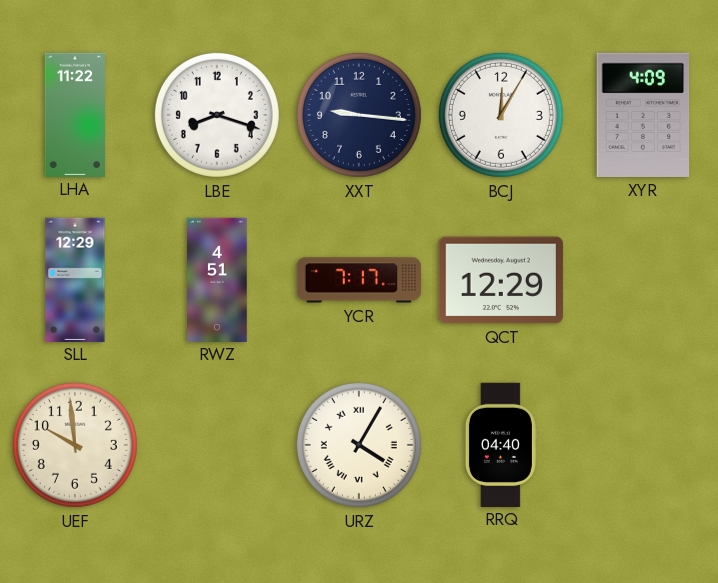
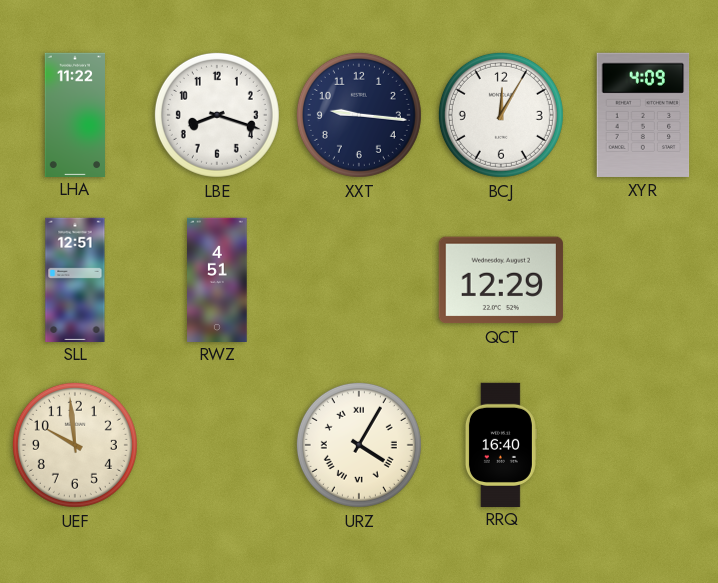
SLL: 12:29 -> 12:51
YCR: 7:17 -> none
RRQ: 04:40 -> 16:40
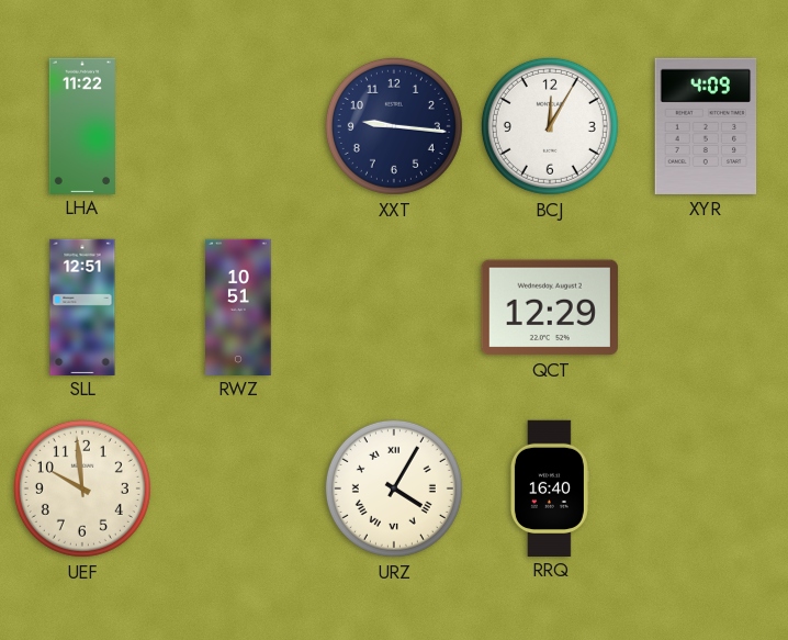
LBE: 8:18 -> none
RWZ: 4:51 -> 10:51
